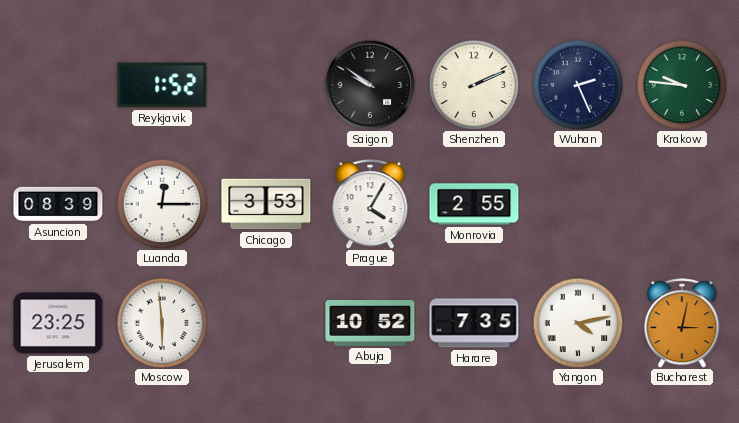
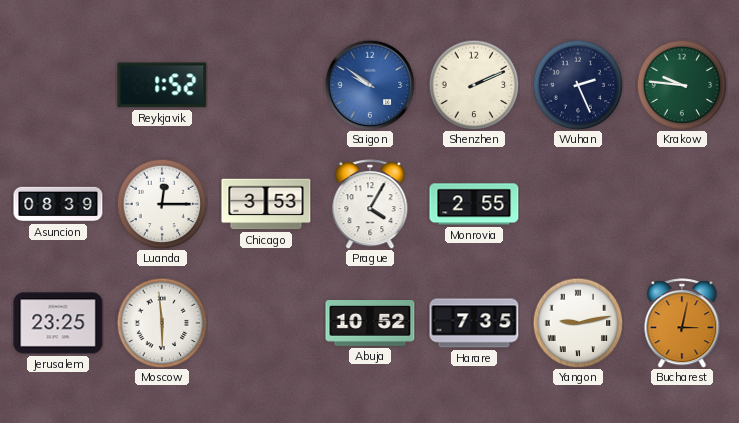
Saigon dial: black -> blue
Yangon: 4:13 -> 9:13
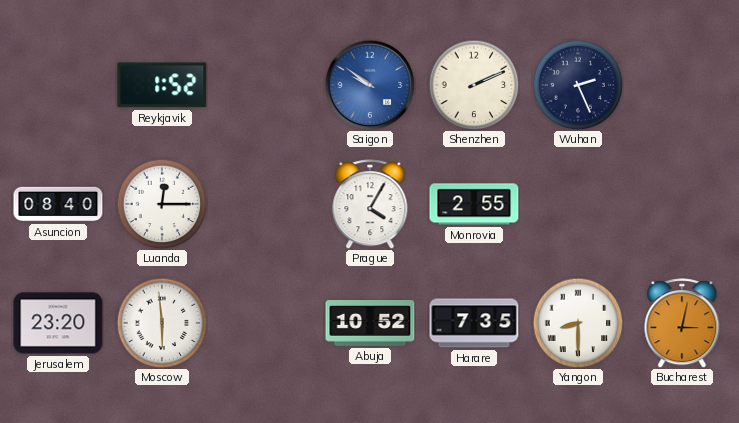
Krakow: 9:46 -> none
Asuncion: 08:39 -> 08:40
Chicago: 3:53 -> none
Jerusalem: 23:25 -> 23:20
Yangon: 9:13 -> 8:30
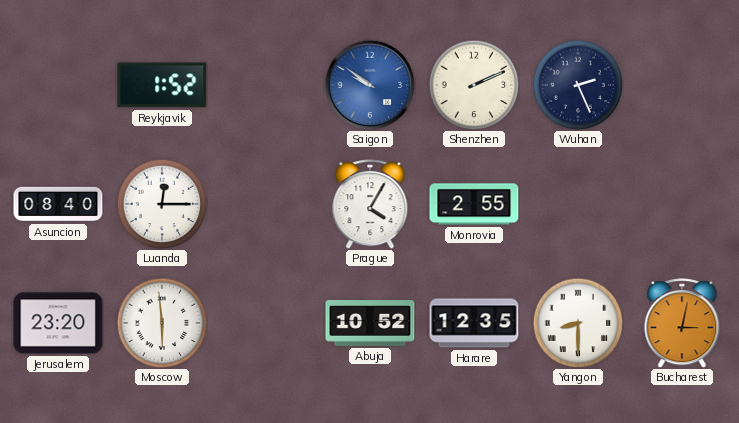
Harare: 7:35 -> 12:35
